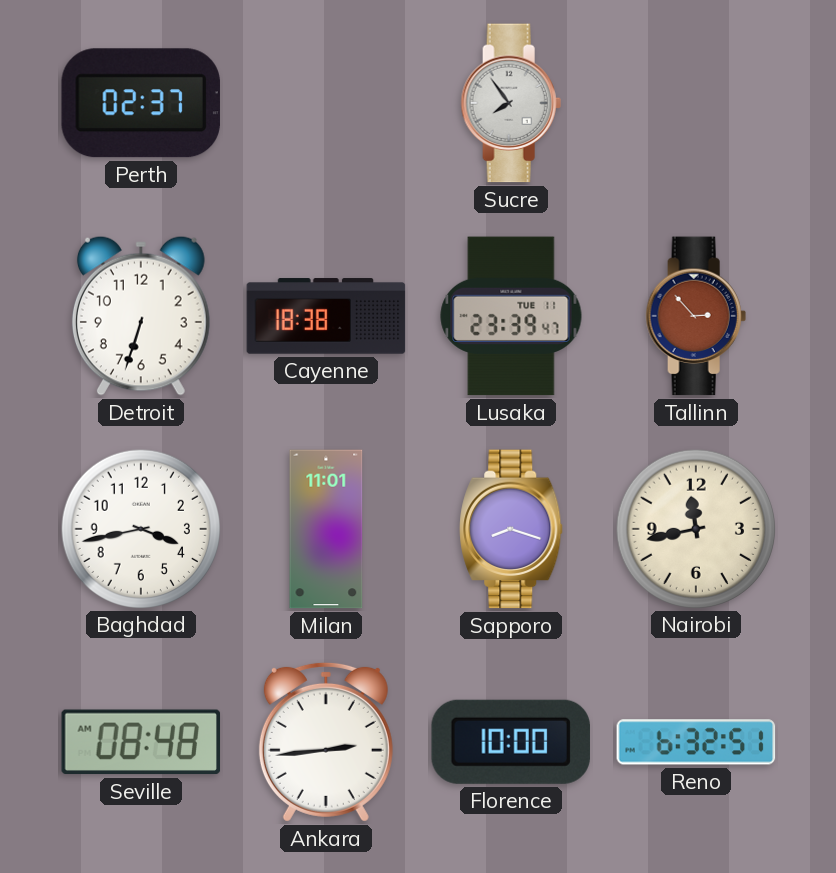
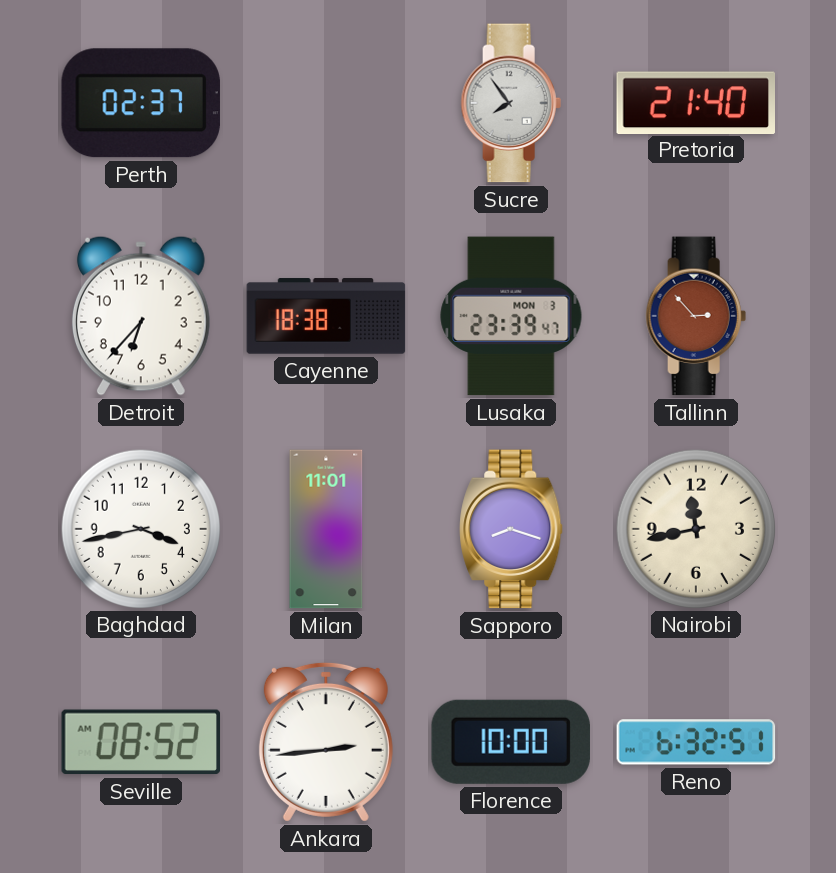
Pretoria: none -> 21:40
Detroit: 6:33 -> 6:37
Lusaka date: TUE 11 -> MON 3
Seville: 08:48 -> 08:52
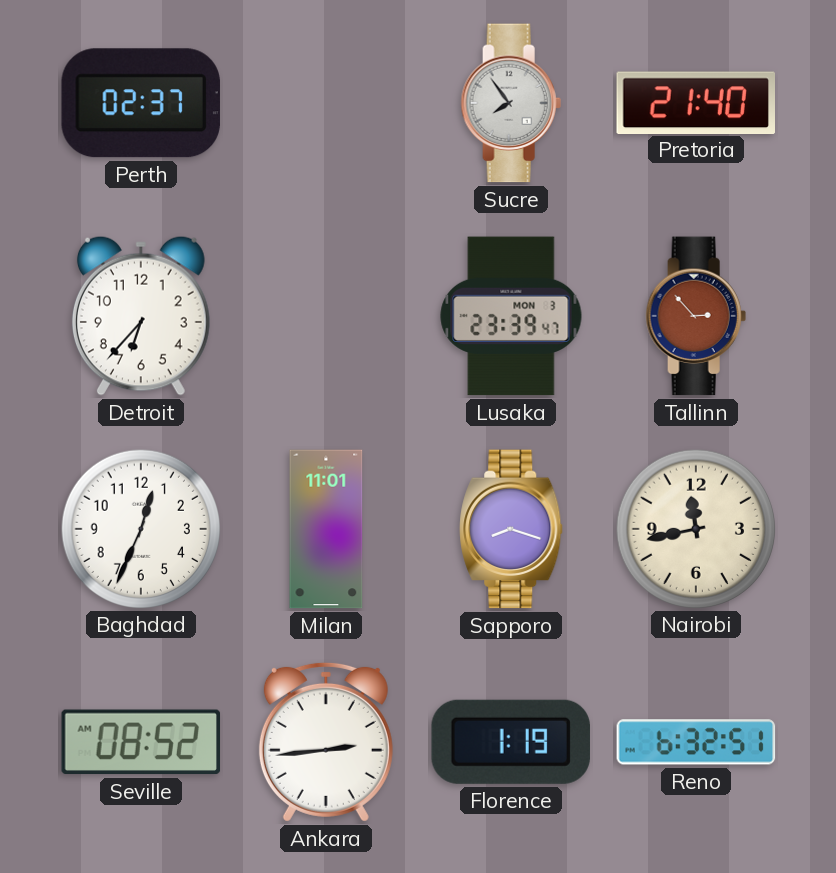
Cayenne: 18:38 -> none
Baghdad: 3:43 -> 12:34
Florence: 10:00 -> 1:19
